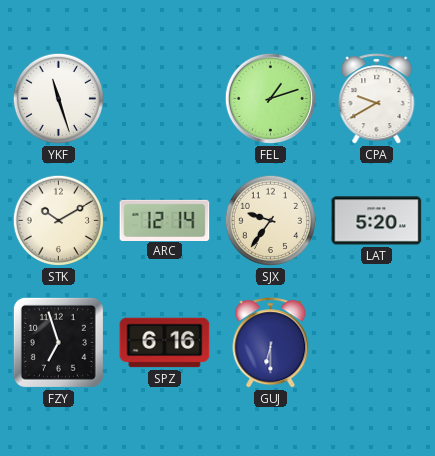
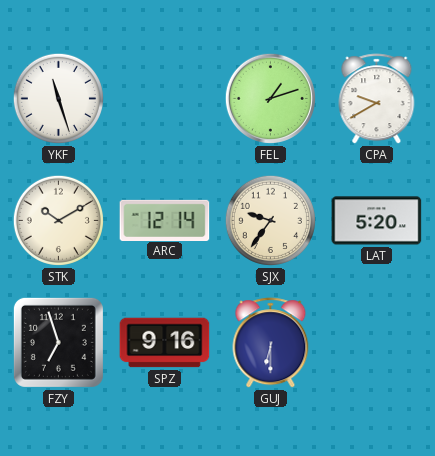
SPZ: 6:16 -> 9:16
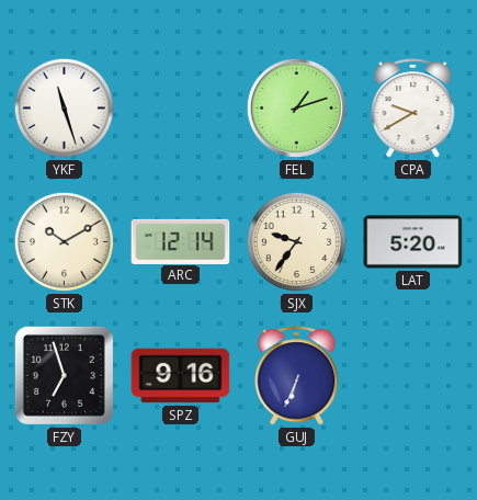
GUJ: 6:30 -> 6:34
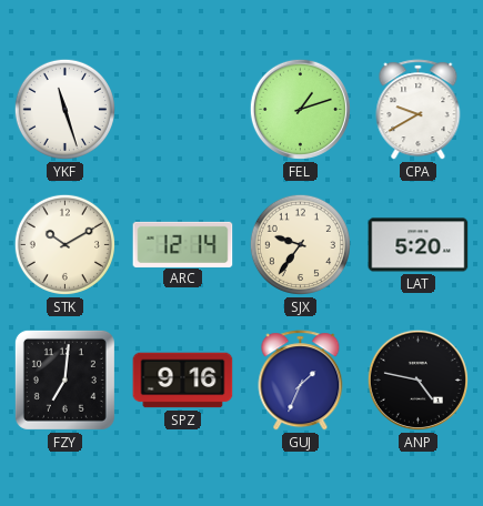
FZY: 6:57 -> 7:01
GUJ: 6:34 -> 1:34
ANP: none -> 4:47
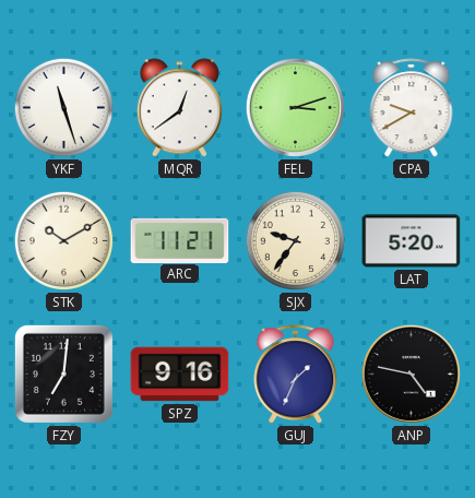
MQR: none -> 12:39
FEL: 1:12 -> 3:12
ARC: 12:14 -> 11:21
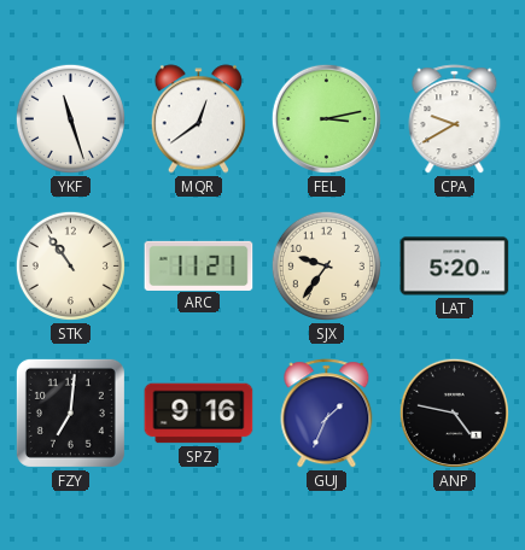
FEL: 3:12 -> 3:13
STK: 10:10 -> 10:54
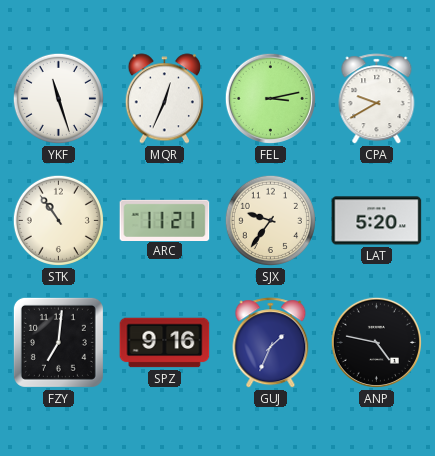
MQR: 12:39 -> 12:34
